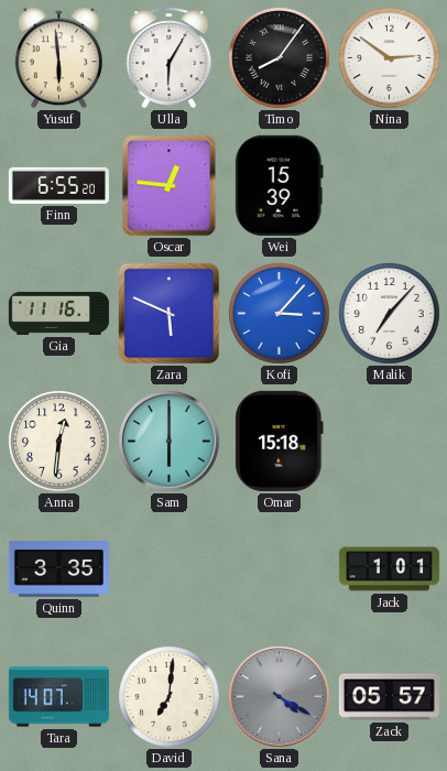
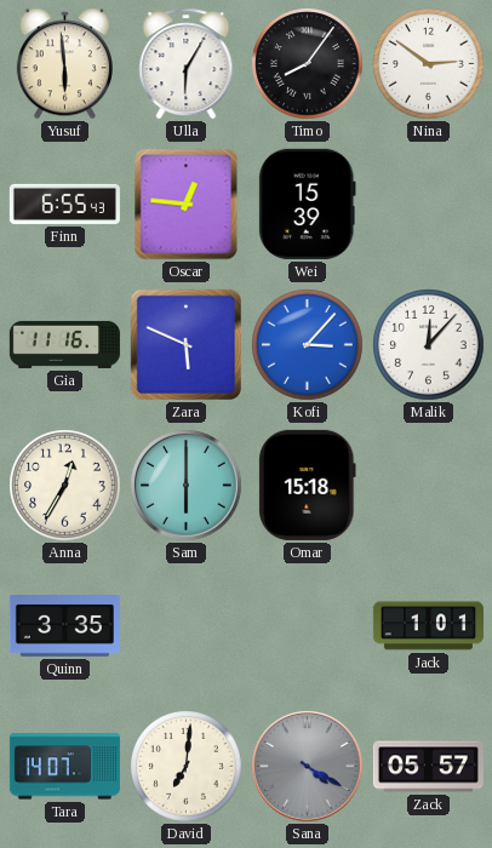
Finn: 6:55:20 -> 6:55:43
Malik: 7:07 -> 12:07
Anna: 12:31 -> 12:35
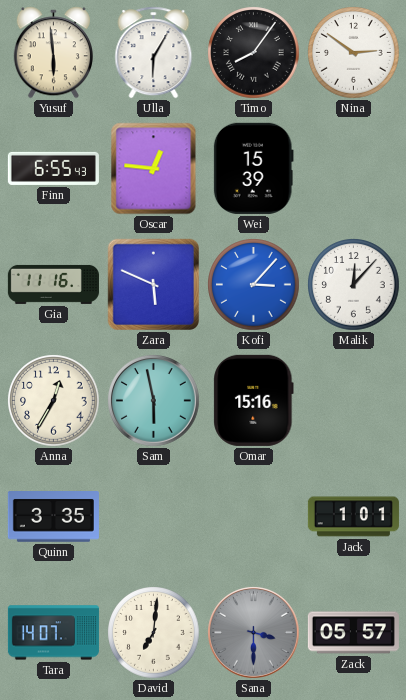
Sam: 6:00 -> 5:58
Omar: 15:18 -> 15:16
Sana: 4:20 -> 3:30
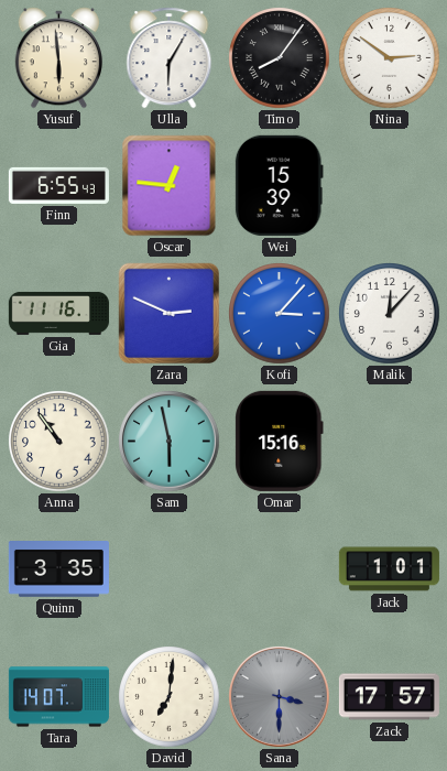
Zara: 5:49 -> 2:49
Anna: 12:35 -> 10:54
Zack: 05:57 -> 17:57
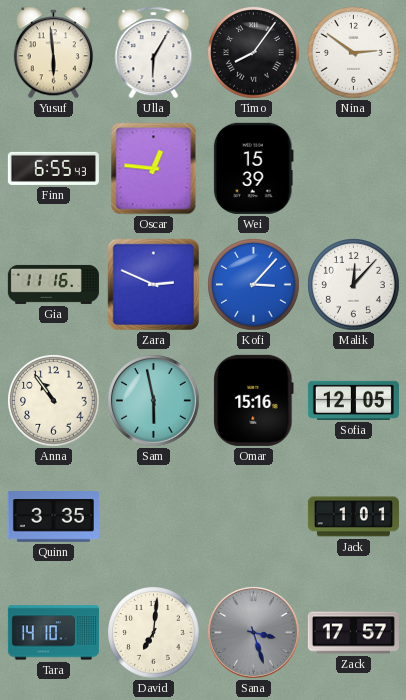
Sofia: none -> 12:05
Tara: 14:07 -> 14:10
Sana: 3:30 -> 3:27
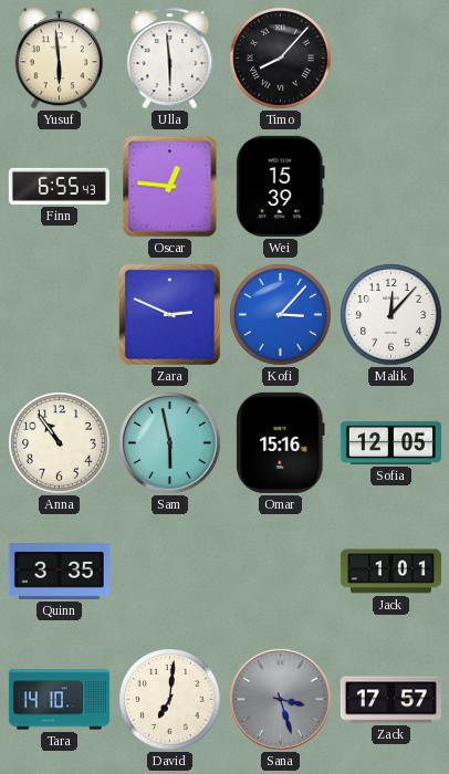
Ulla: 6:05 -> 5:59
Timo: 8:06 -> 8:07
Nina: 2:51 -> none
Gia: 11:16 -> none
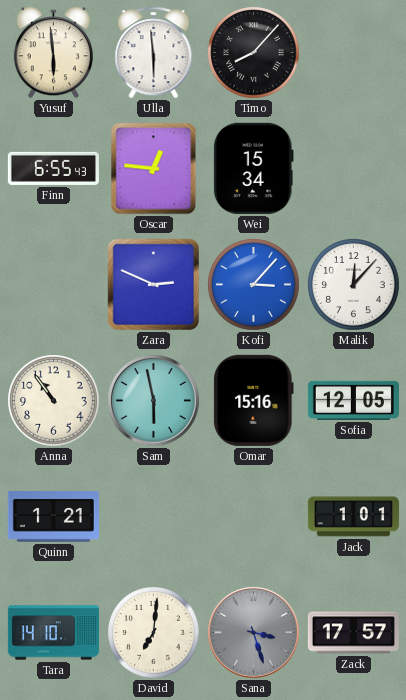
Wei: 15:39 -> 15:34
Quinn: 3:35 -> 1:21
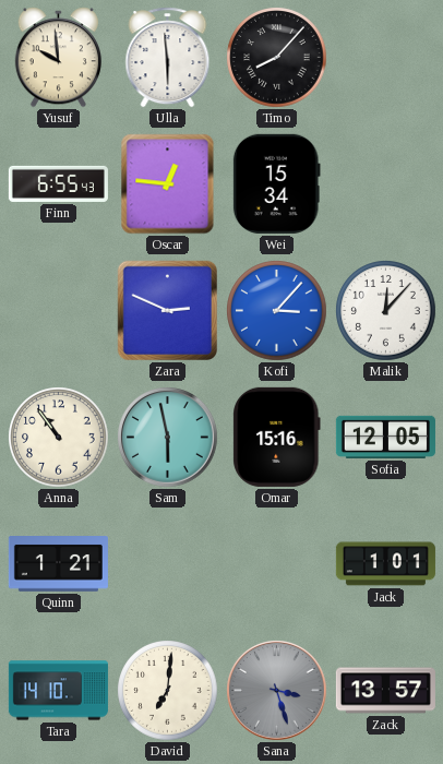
Yusuf: 5:59 -> 9:59
Zack: 17:57 -> 13:57
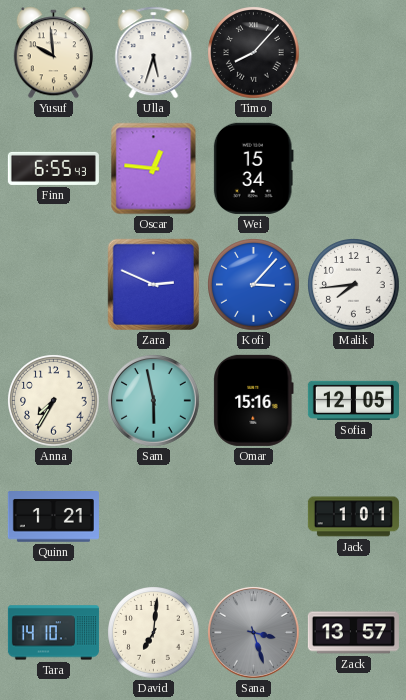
Ulla: 5:59 -> 5:33
Malik: 12:07 -> 7:44
Anna: 10:54 -> 7:35
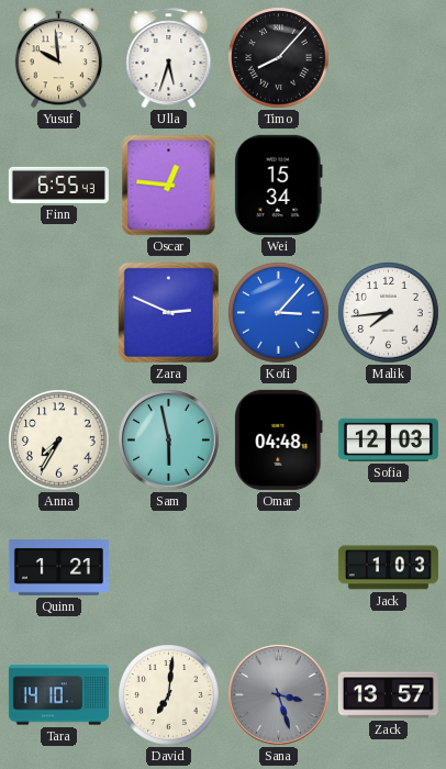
Omar: 15:16 -> 04:48
Sofia: 12:05 -> 12:03
Jack: 1:01 -> 1:03
